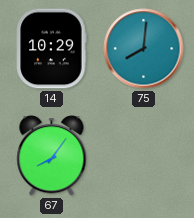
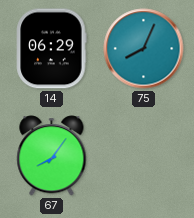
14: 10:29 -> 06:29
75: 8:01 -> 8:04
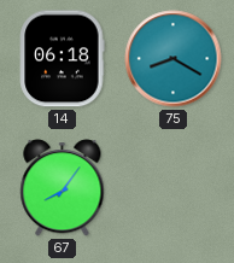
14: 06:29 -> 06:18
75: 8:04 -> 8:20
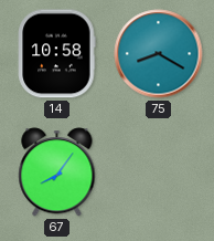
14: 06:18 -> 10:58
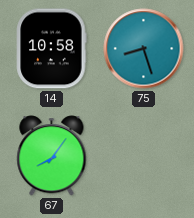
75: 8:20 -> 8:27
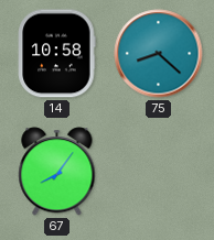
75: 8:27 -> 8:22
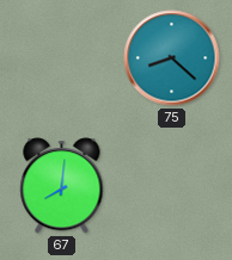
14: 10:58 -> none
67: 8:06 -> 8:01
